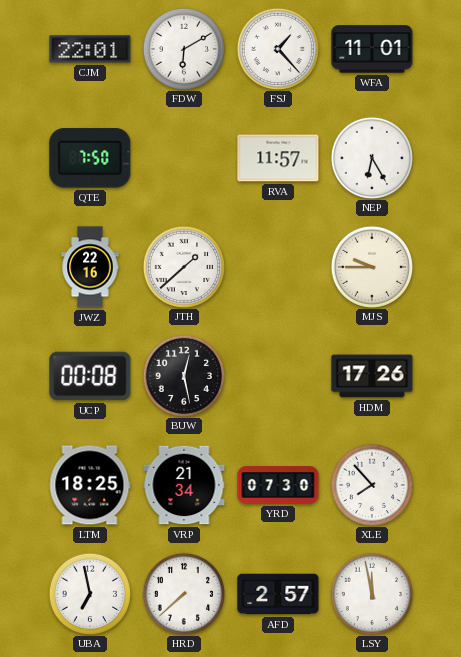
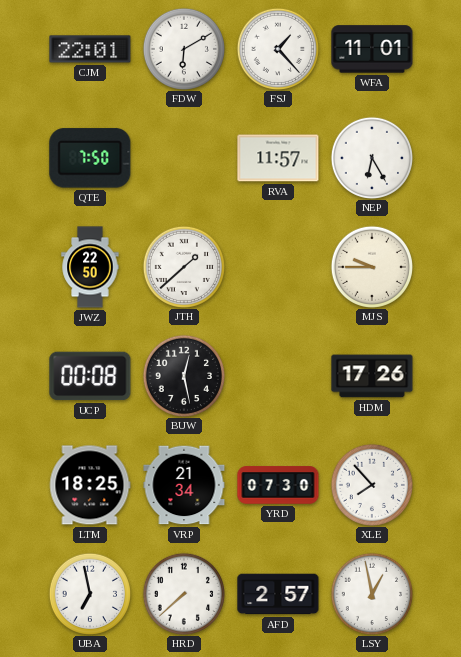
JWZ: 22:16 -> 22:50
LSY: 11:58 -> 12:58
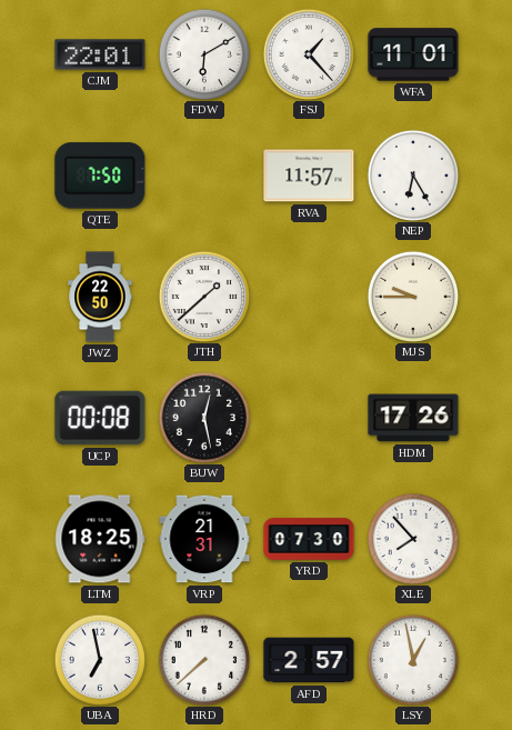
VRP: 21:34 -> 21:31
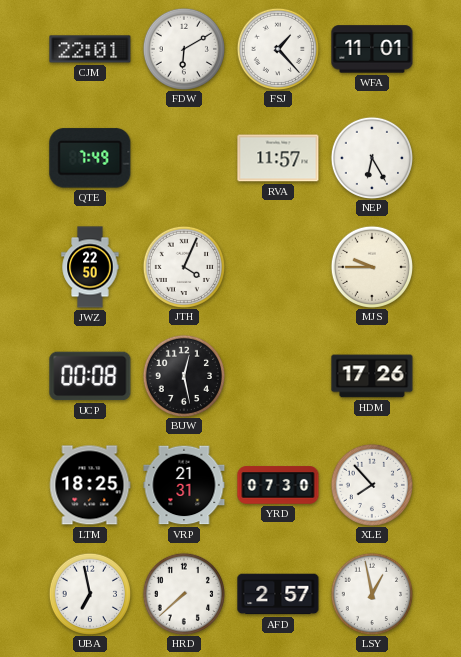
QTE: 7:50 -> 7:49
JTH: 1:38 -> 4:04
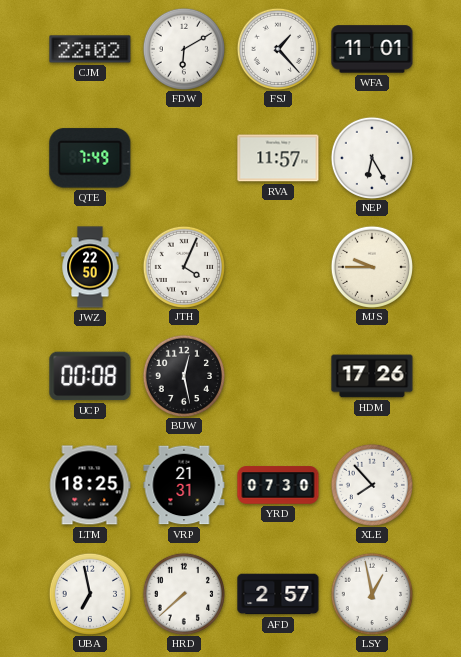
CJM: 22:01 -> 22:02
